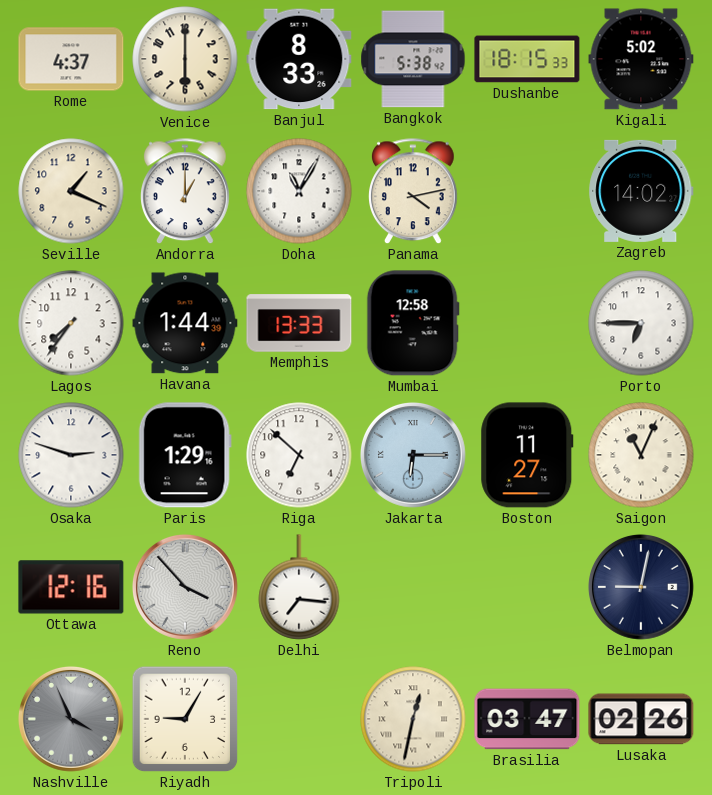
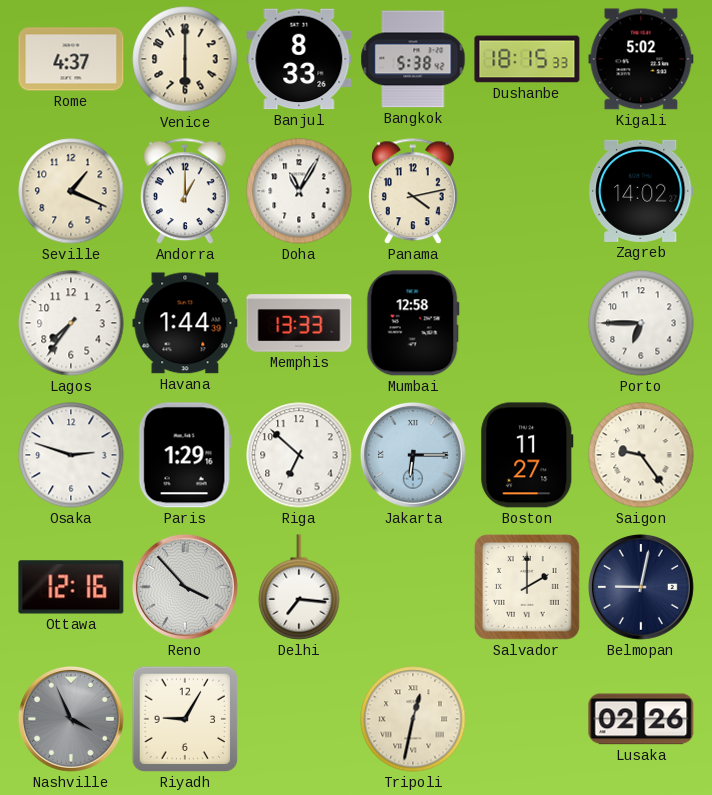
Saigon: 11:04 -> 9:24
Salvador: none -> 2:00
Brasilia: 03:47 -> none
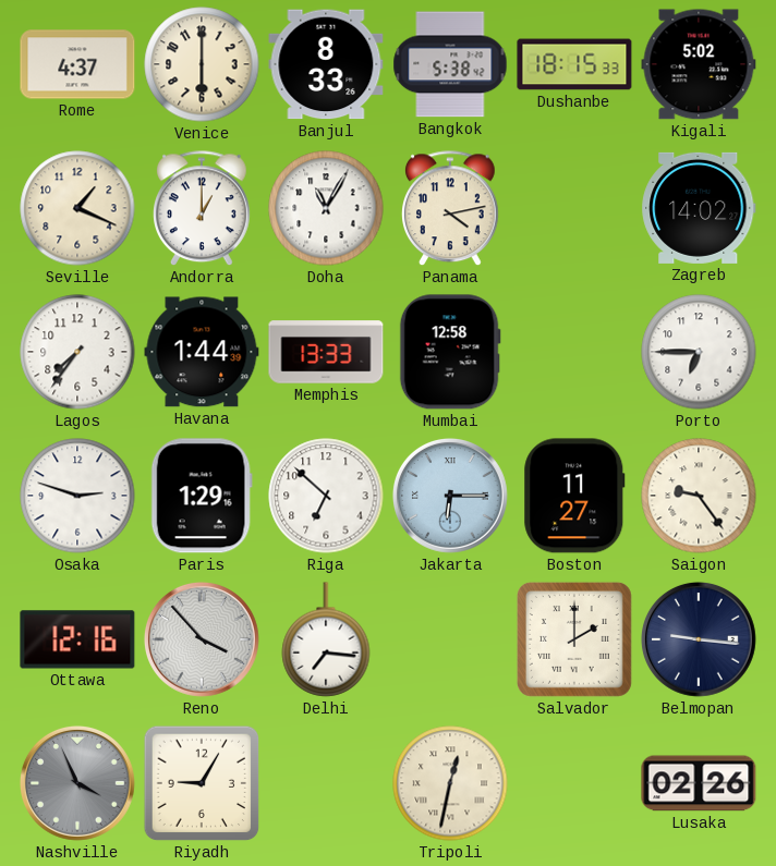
Belmopan: 9:02 -> 9:16
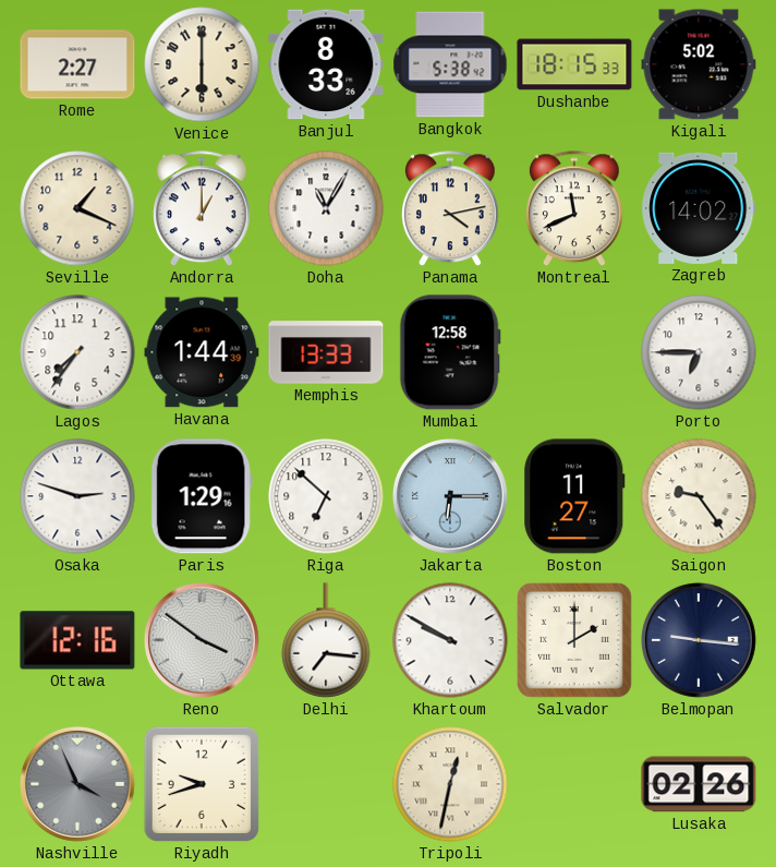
Rome: 4:37 -> 2:27
Montreal: none -> 11:41
Reno: 3:53 -> 3:51
Khartoum: none -> 9:50
Riyadh: 9:05 -> 9:42
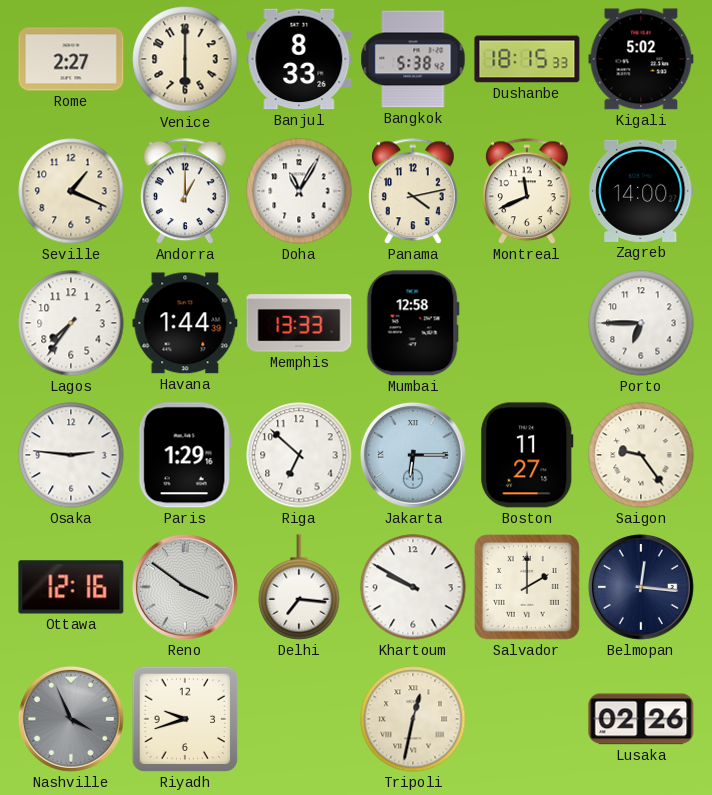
Zagreb: 14:02 -> 14:00
Osaka: 2:48 -> 2:46
Belmopan: 9:16 -> 12:16
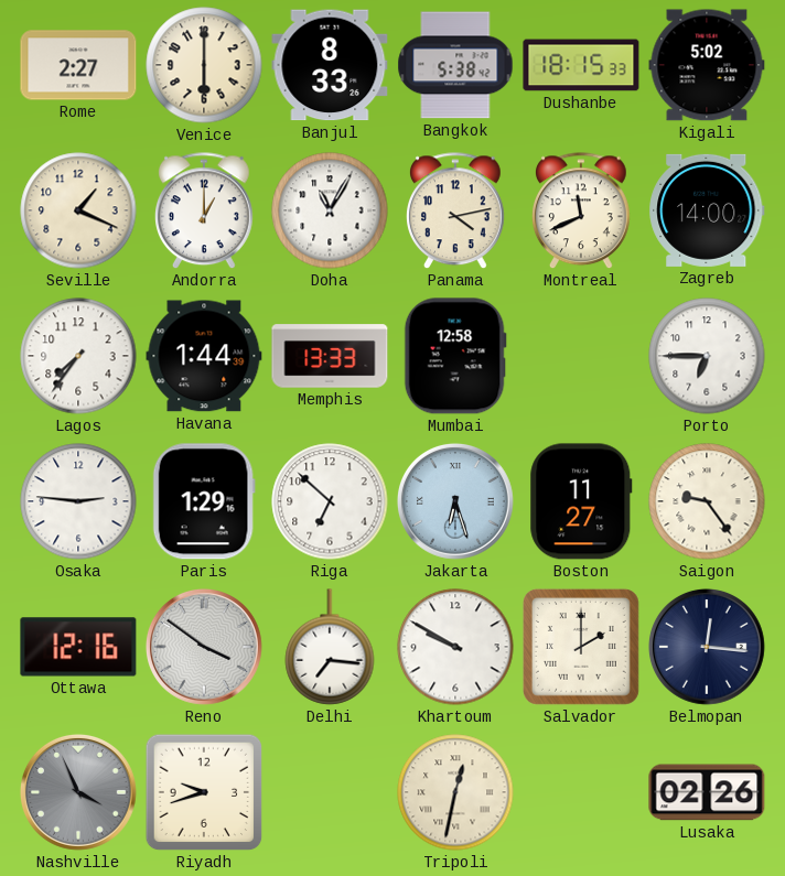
Jakarta: 6:15 -> 6:27
